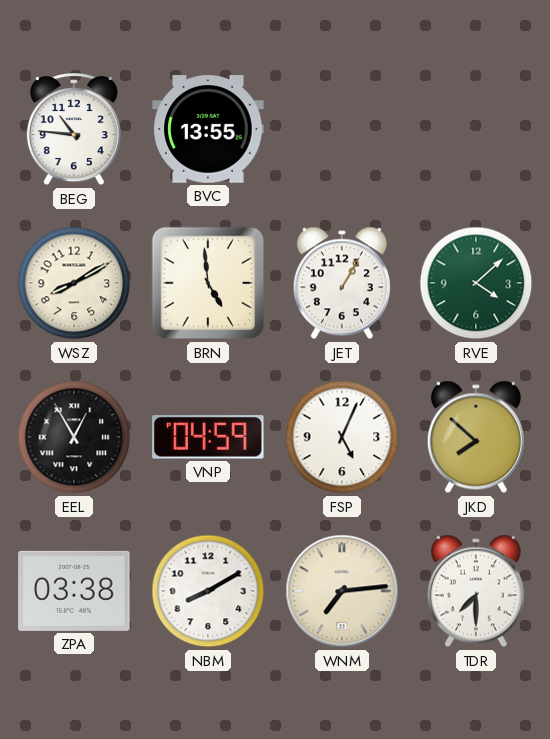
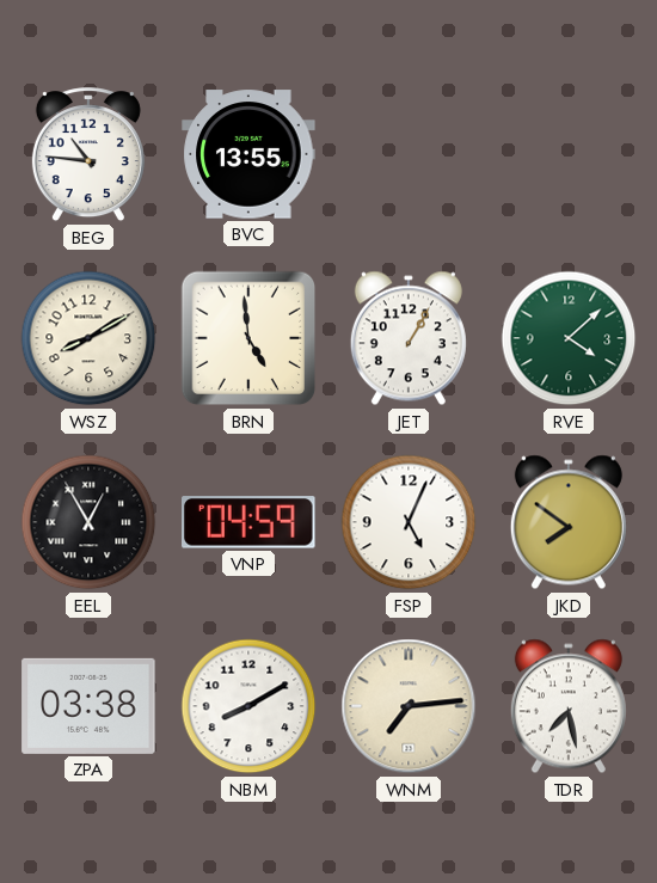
JKD: 7:52 -> 7:51
TDR: 7:30 -> 7:28
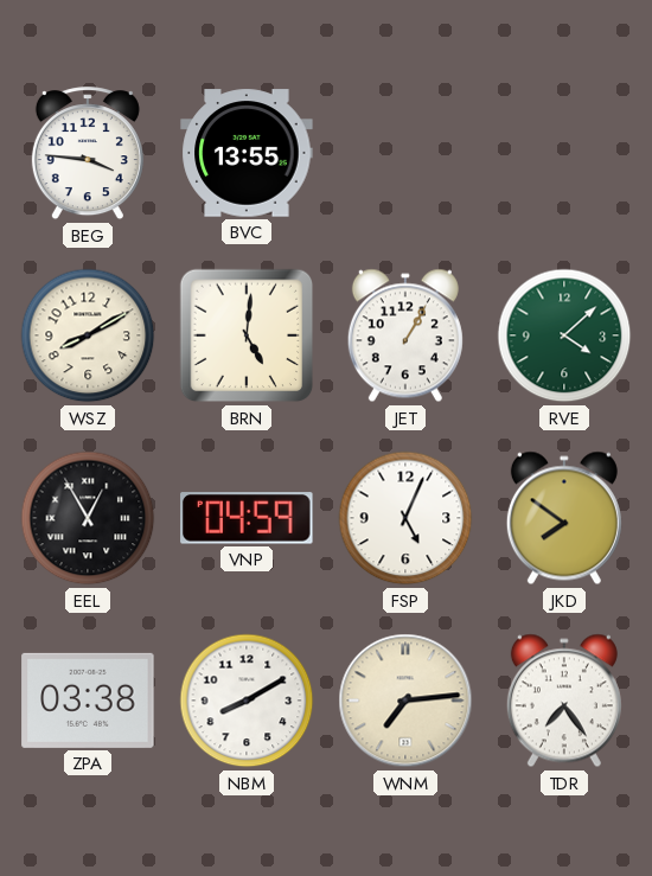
BEG: 10:46 -> 3:46
BRN: 4:59 -> 5:01
TDR: 7:28 -> 7:24
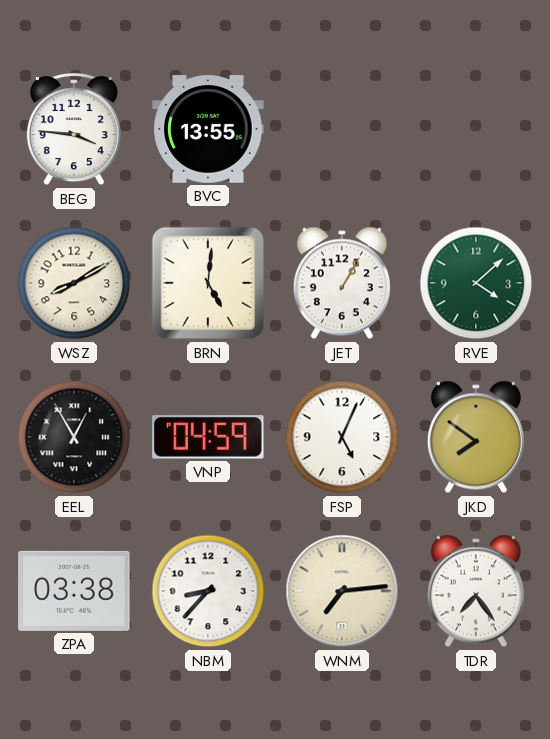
NBM: 8:10 -> 8:37
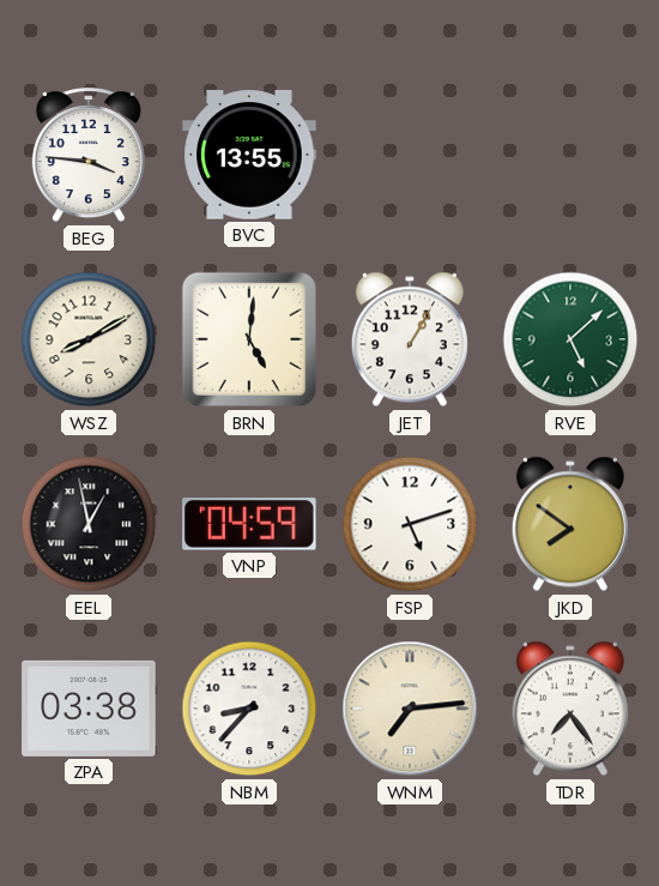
RVE: 4:08 -> 5:08
EEL: 12:55 -> 12:58
FSP: 5:04 -> 5:12
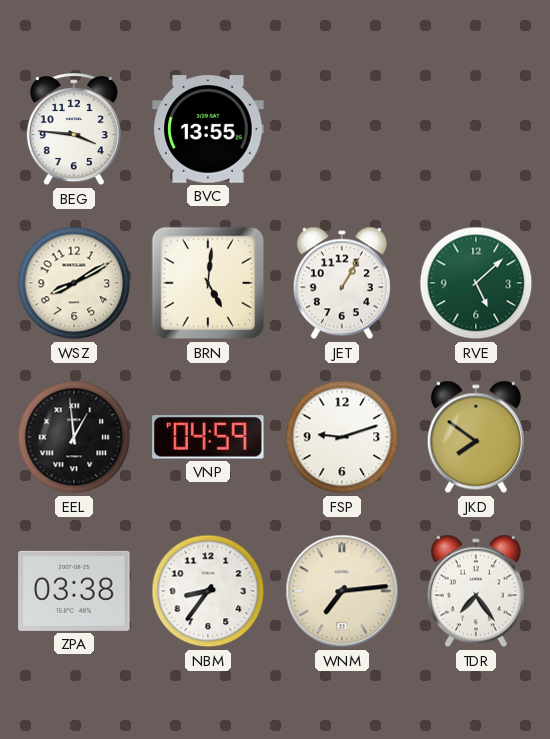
EEL: 12:58 -> 12:59
FSP: 5:12 -> 9:12
NBM: 8:37 -> 8:36
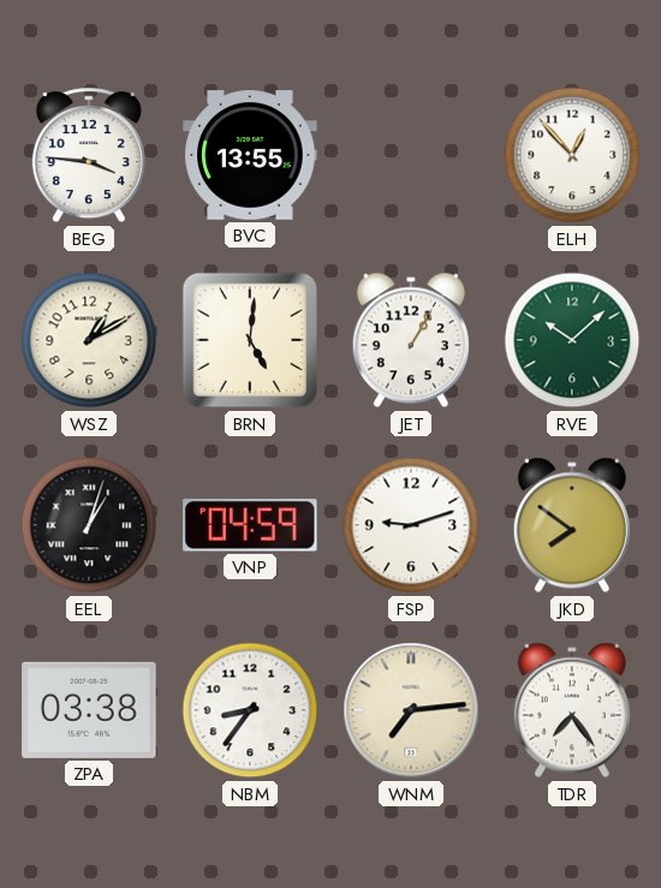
ELH: none -> 12:53
WSZ: 8:10 -> 1:10
RVE: 5:08 -> 10:08
EEL: 12:59 -> 1:03
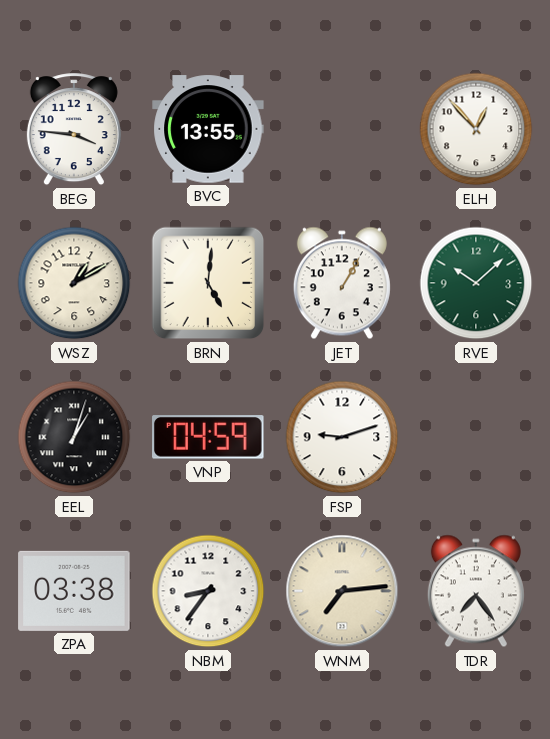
JKD: 7:51 -> none
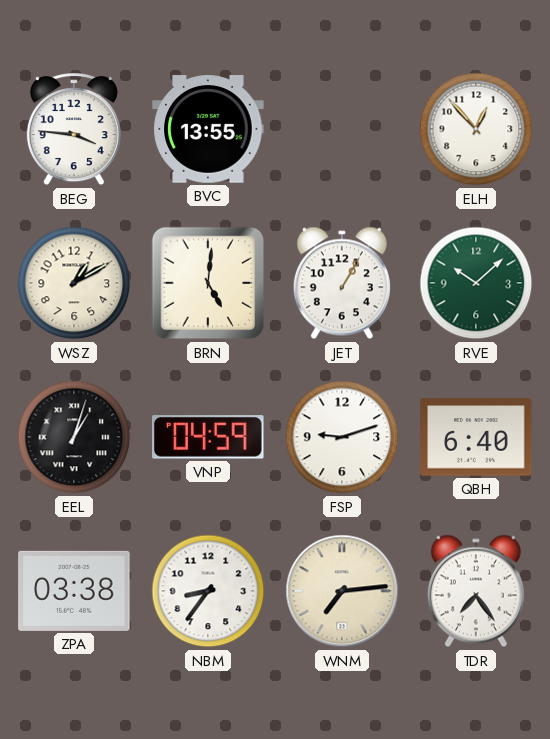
QBH: none -> 6:40
